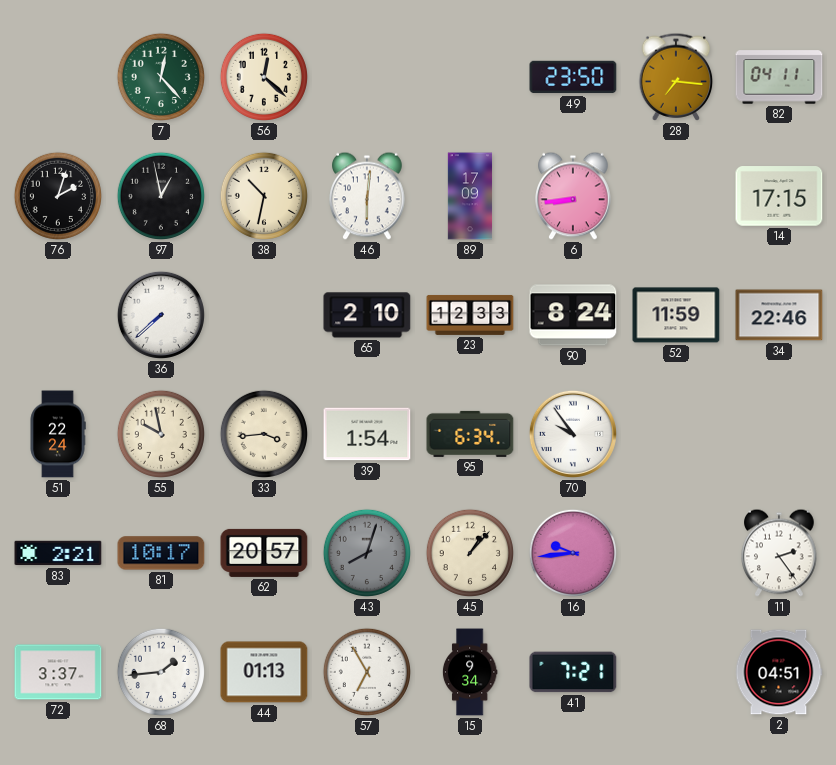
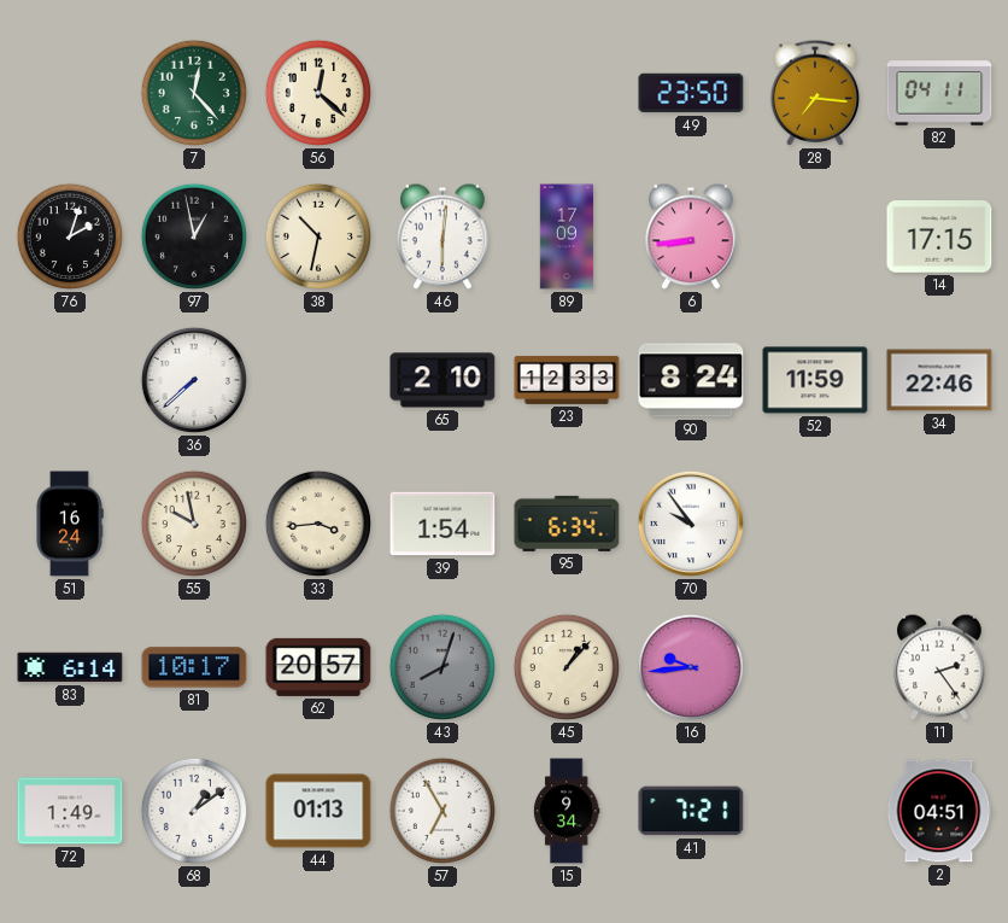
51: 22:24 -> 16:24
83: 2:21 -> 6:14
72: 3:37 -> 1:49
68: 1:44 -> 1:09
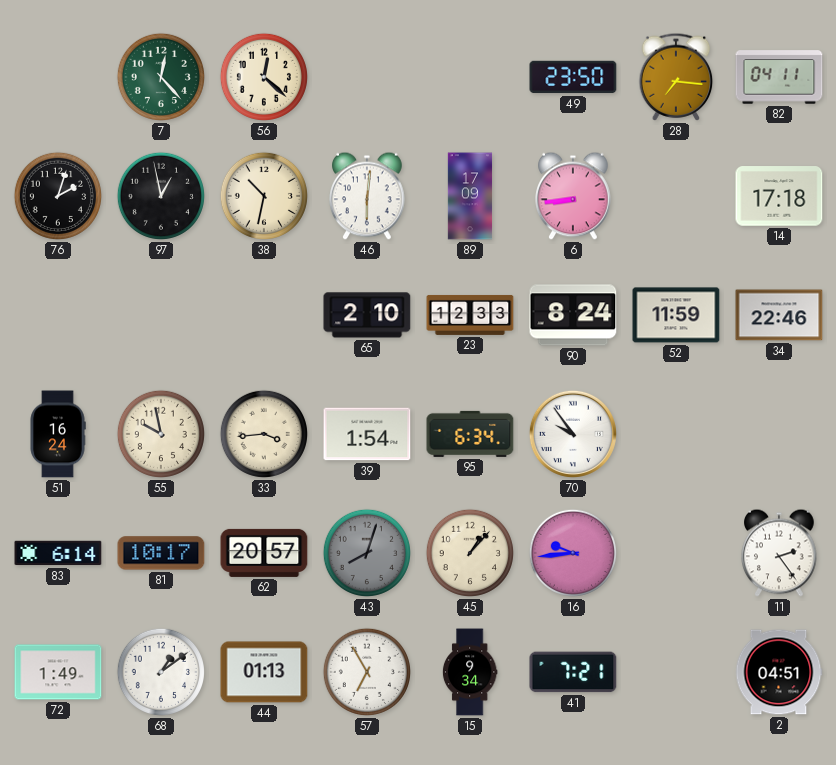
14: 17:15 -> 17:18
36: 7:38 -> none
